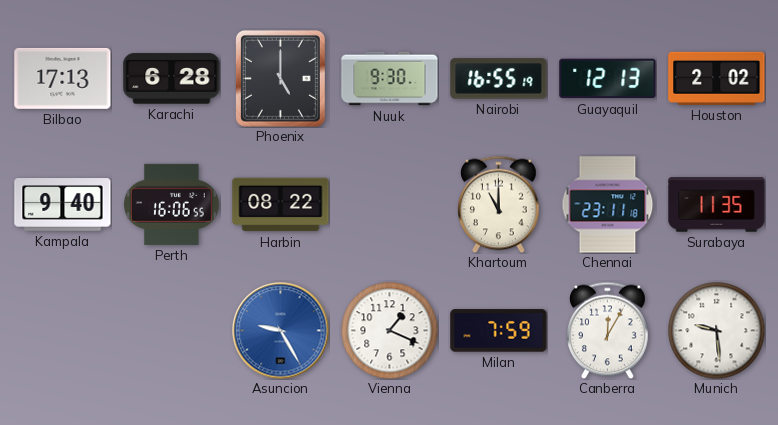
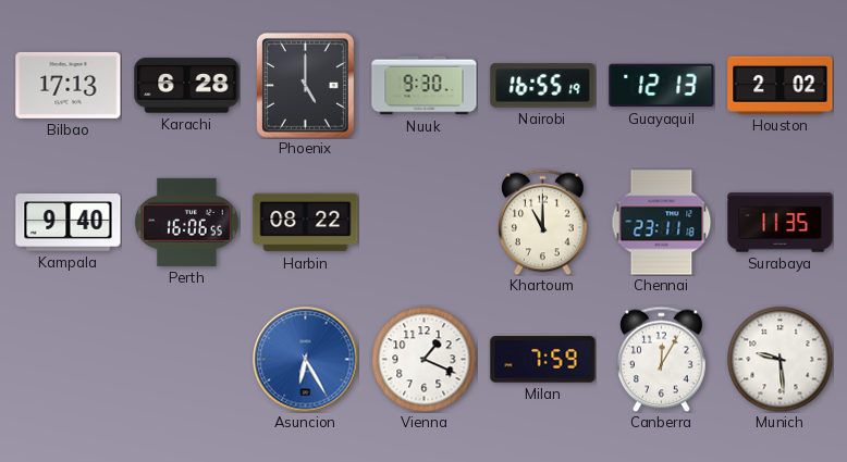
Asuncion: 9:25 -> 6:25
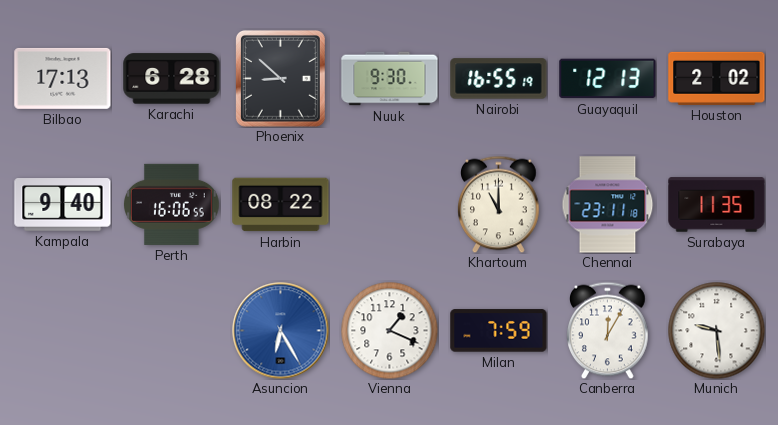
Phoenix: 5:00 -> 8:52
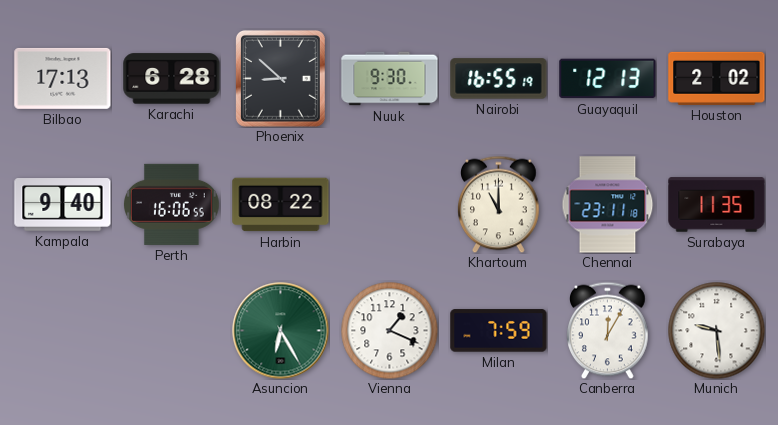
Asuncion dial: blue -> green
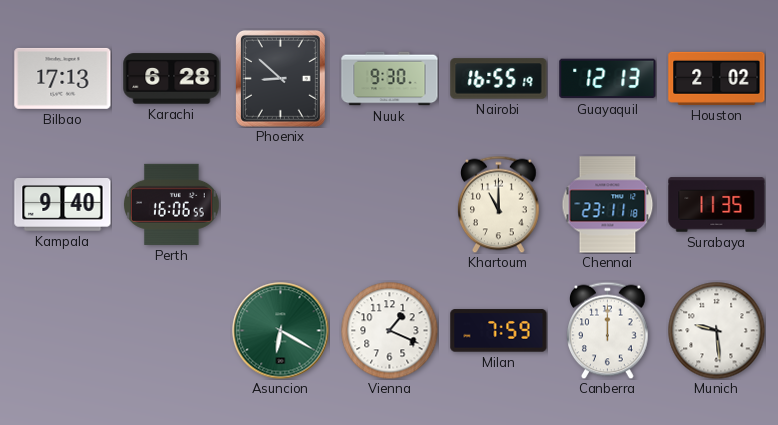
Harbin: 08:22 -> none
Asuncion: 6:25 -> 6:20
Canberra: 12:05 -> 12:00
